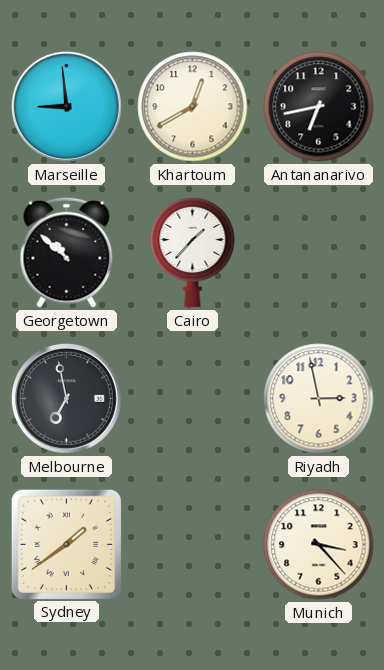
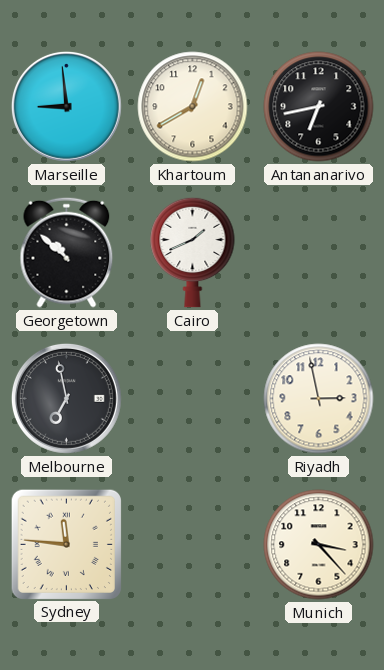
Cairo: 1:37 -> 1:41
Sydney: 1:39 -> 11:46
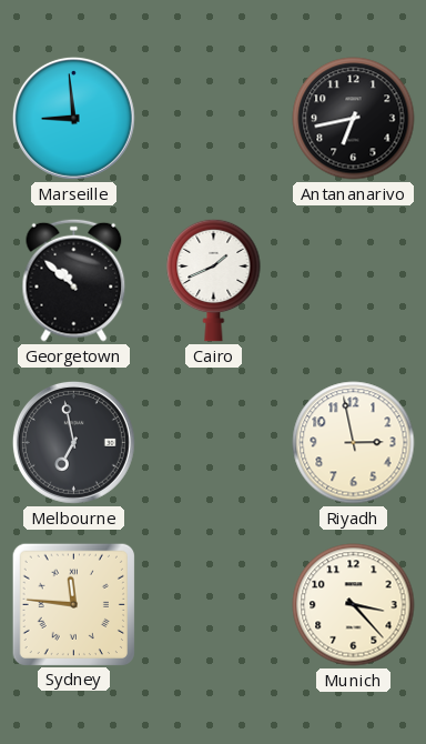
Khartoum: 12:40 -> none
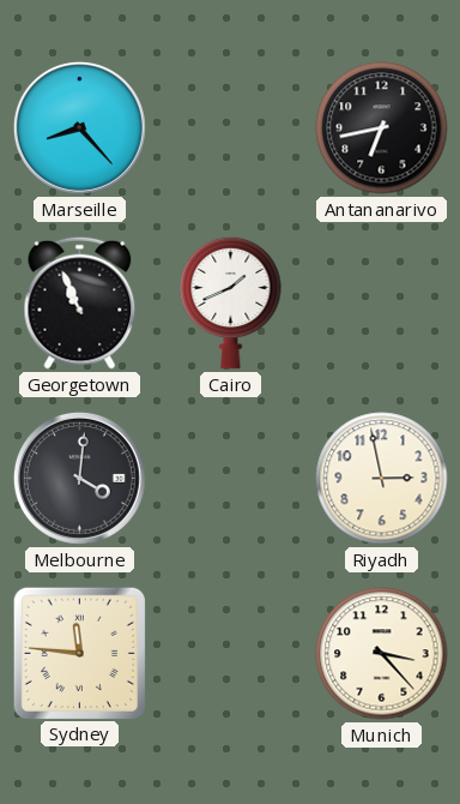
Marseille: 8:59 -> 8:23
Georgetown: 10:52 -> 10:56
Melbourne: 6:58 -> 4:01
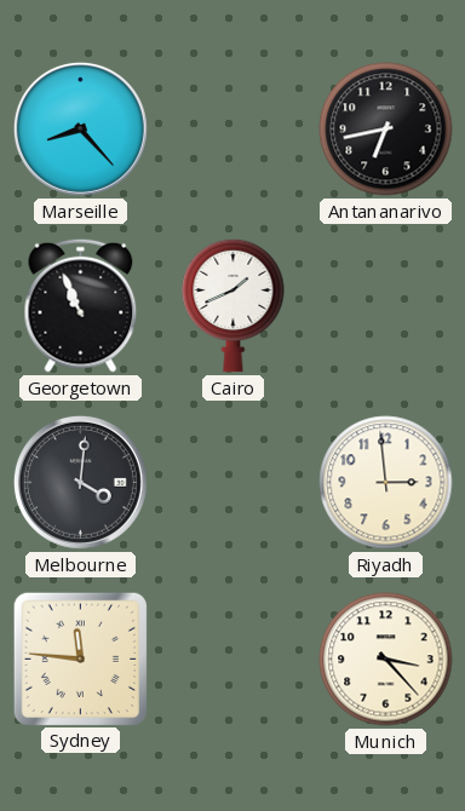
Riyadh: 2:58 -> 2:59
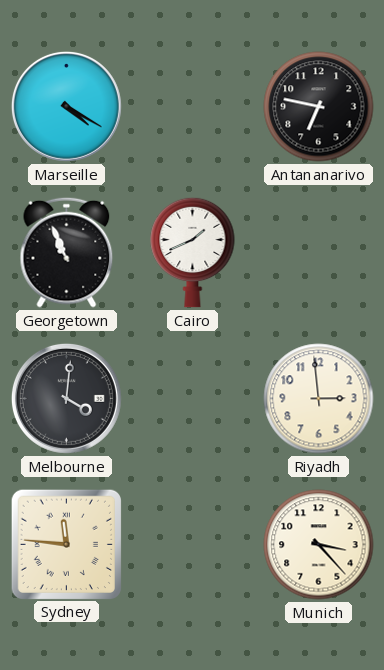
Marseille: 8:23 -> 4:20
Antananarivo: 6:43 -> 6:47
